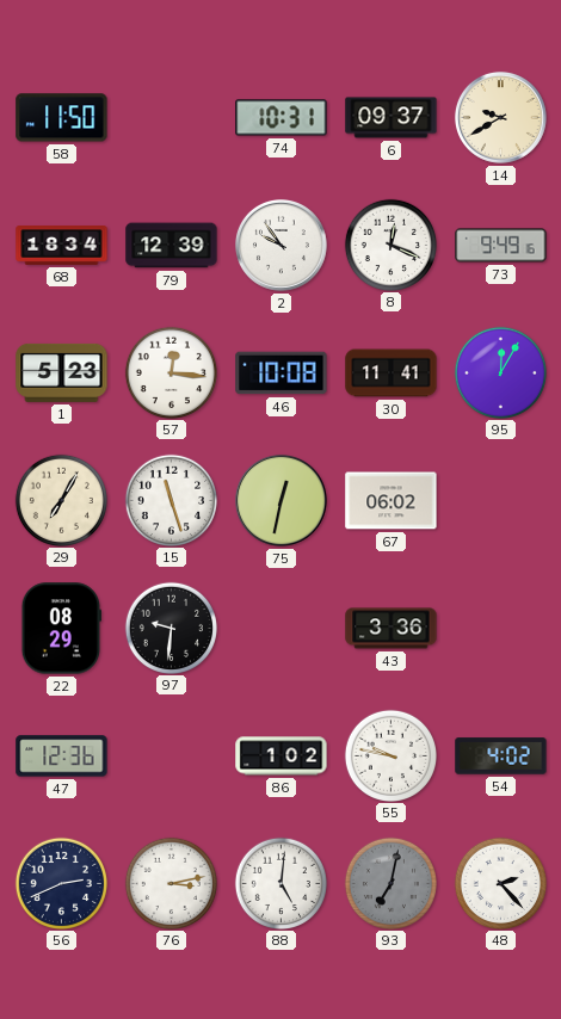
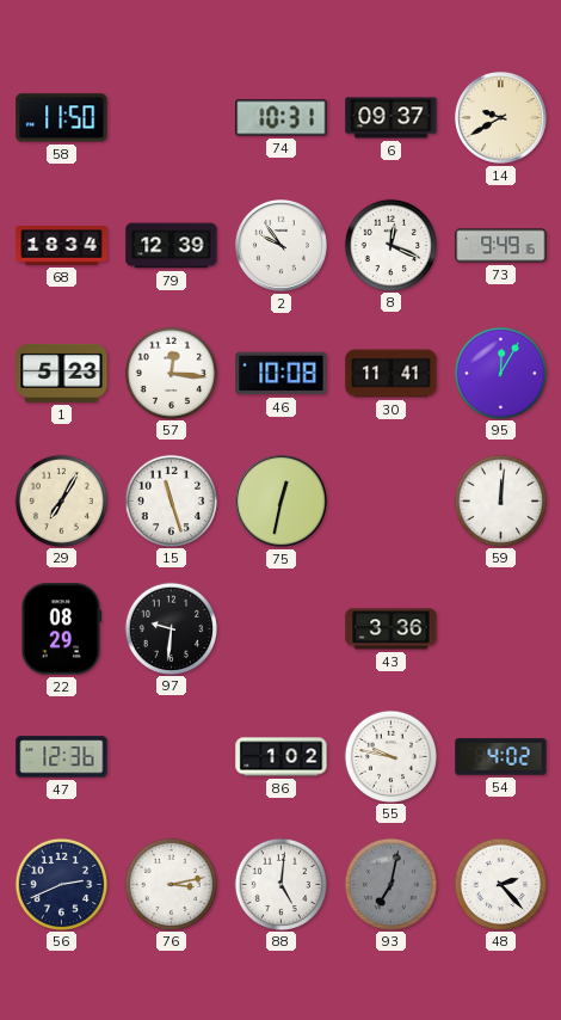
67: 06:02 -> none
59: none -> 12:01
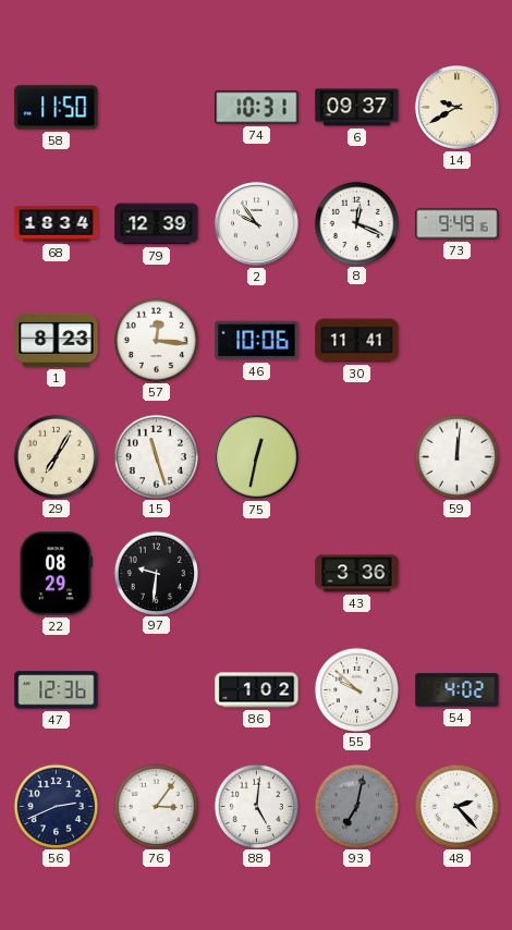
1: 5:23 -> 8:23
46: 10:08 -> 10:06
95: 12:05 -> none
55: 9:47 -> 9:52
76: 3:13 -> 3:06
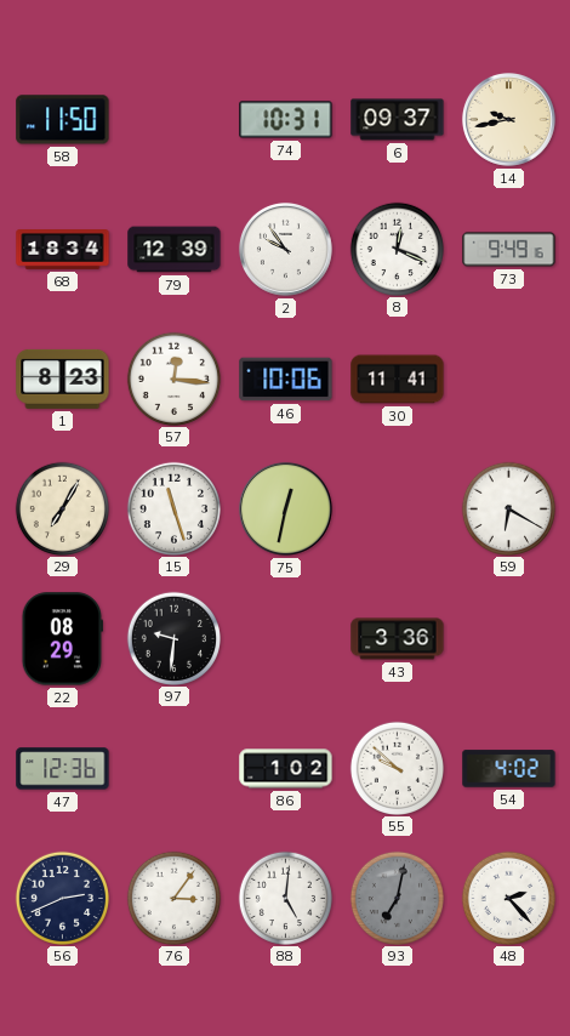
14: 9:40 -> 9:43
59: 12:01 -> 6:20
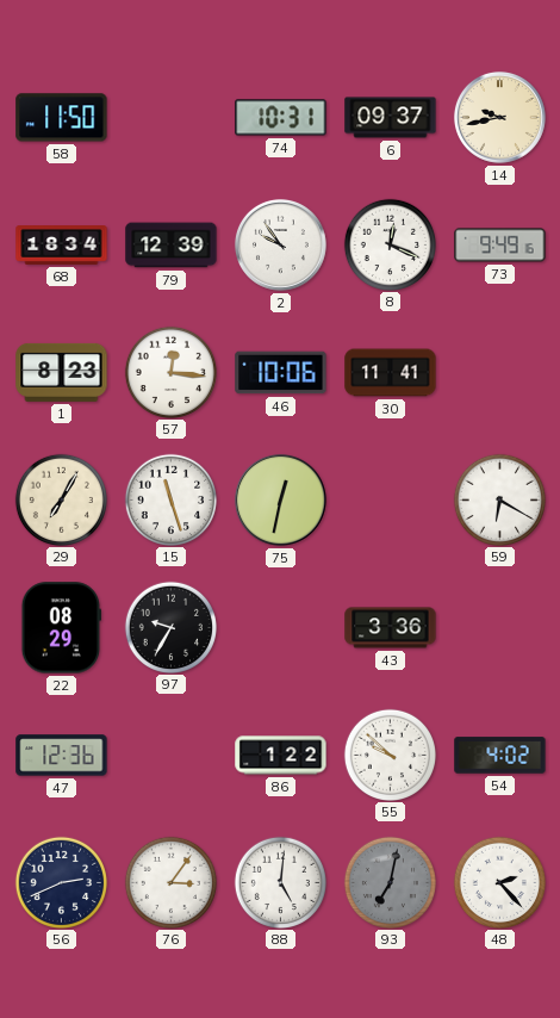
97: 9:31 -> 9:35
86: 1:02 -> 1:22
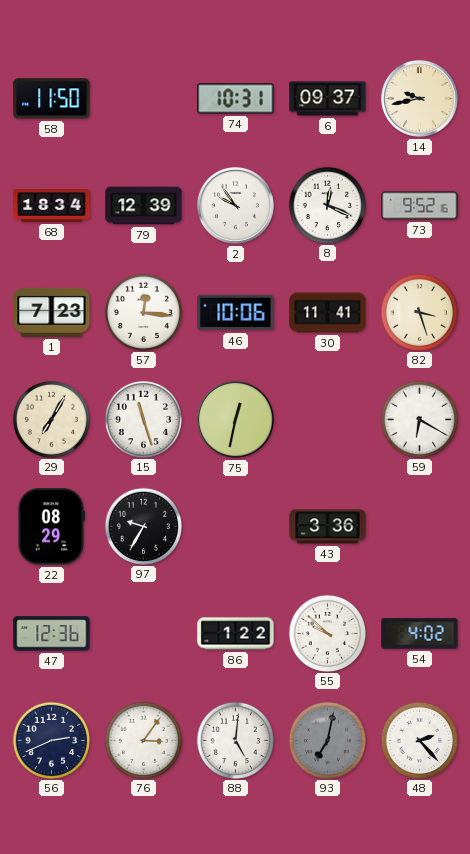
73: 9:49 -> 9:52
1: 8:23 -> 7:23
82: none -> 3:27
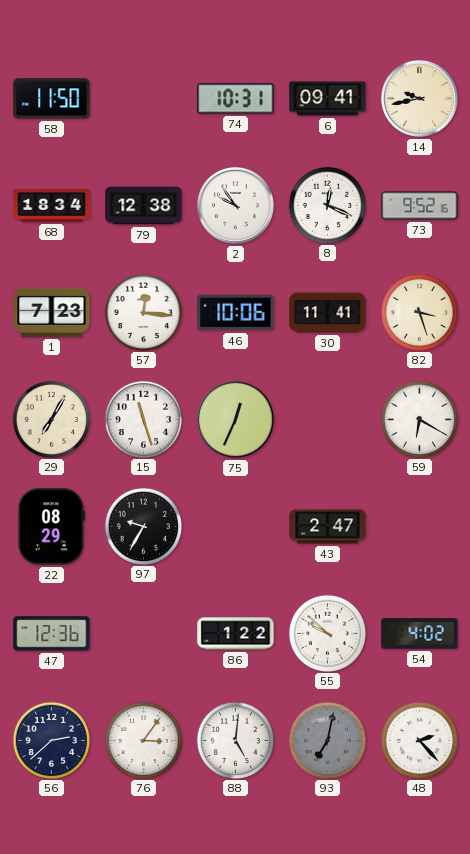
6: 09:37 -> 09:41
79: 12:39 -> 12:38
75: 12:32 -> 12:34
43: 3:36 -> 2:47
56: 2:41 -> 2:38
